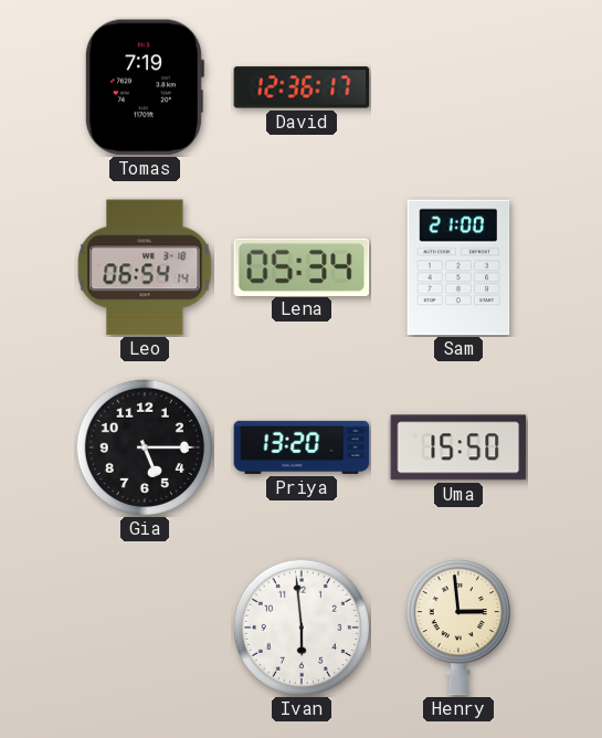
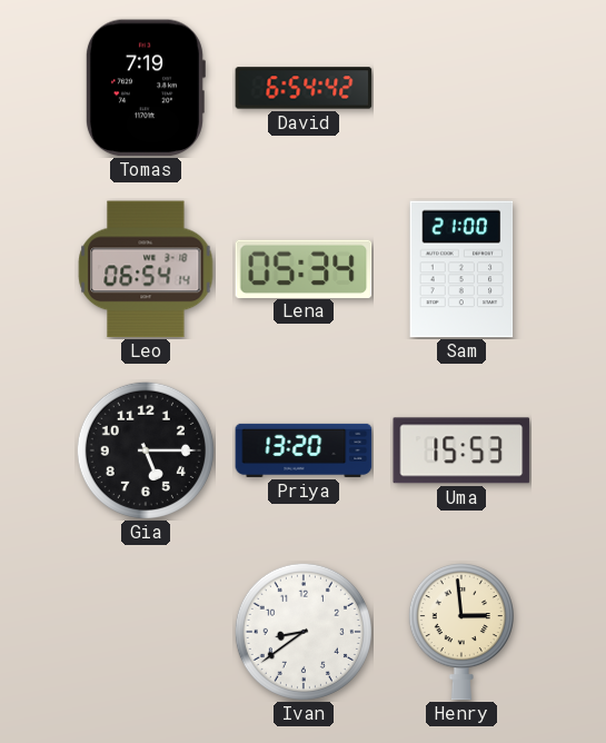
David: 12:36 -> 6:54
Uma: 15:50 -> 15:53
Ivan: 5:59 -> 8:39
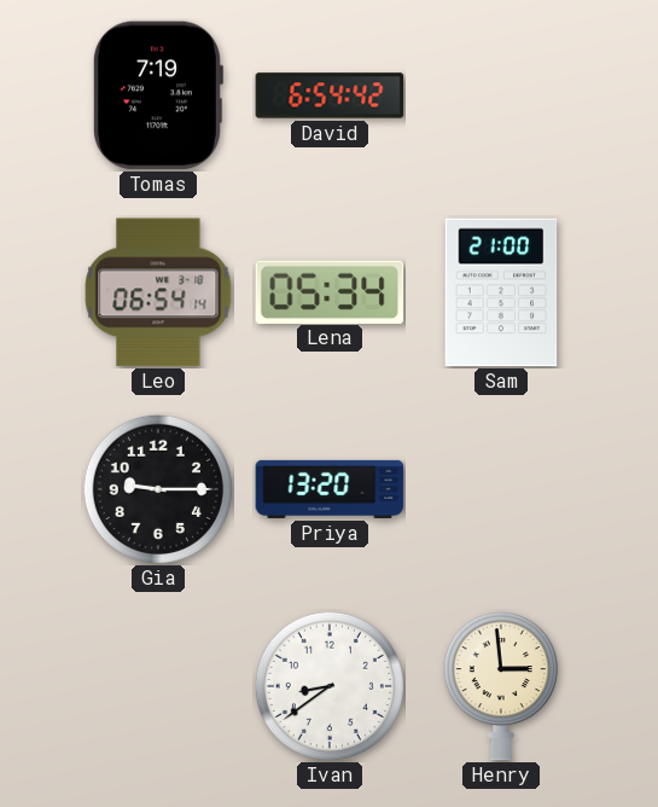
Gia: 5:15 -> 9:15
Uma: 15:53 -> none
